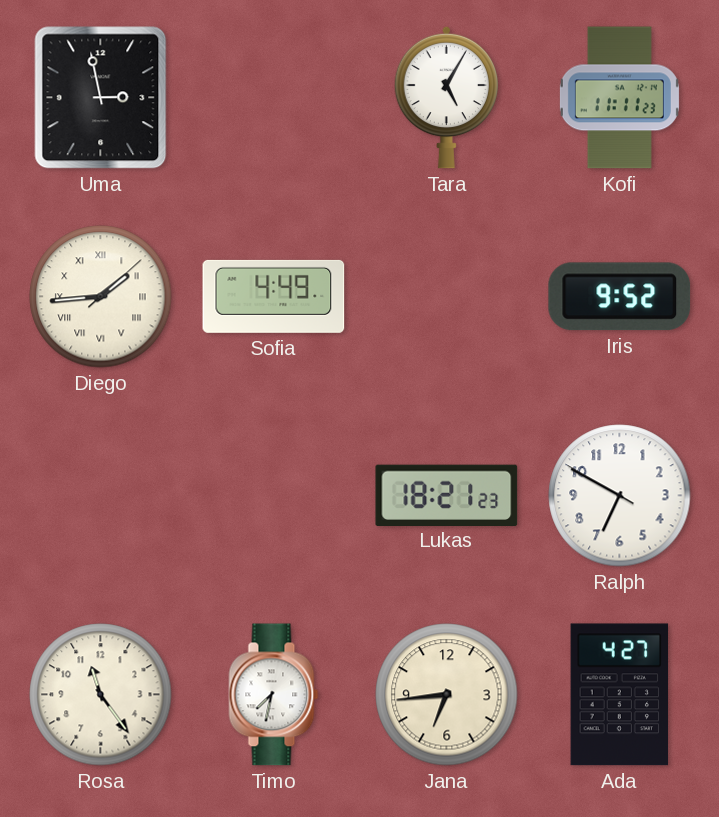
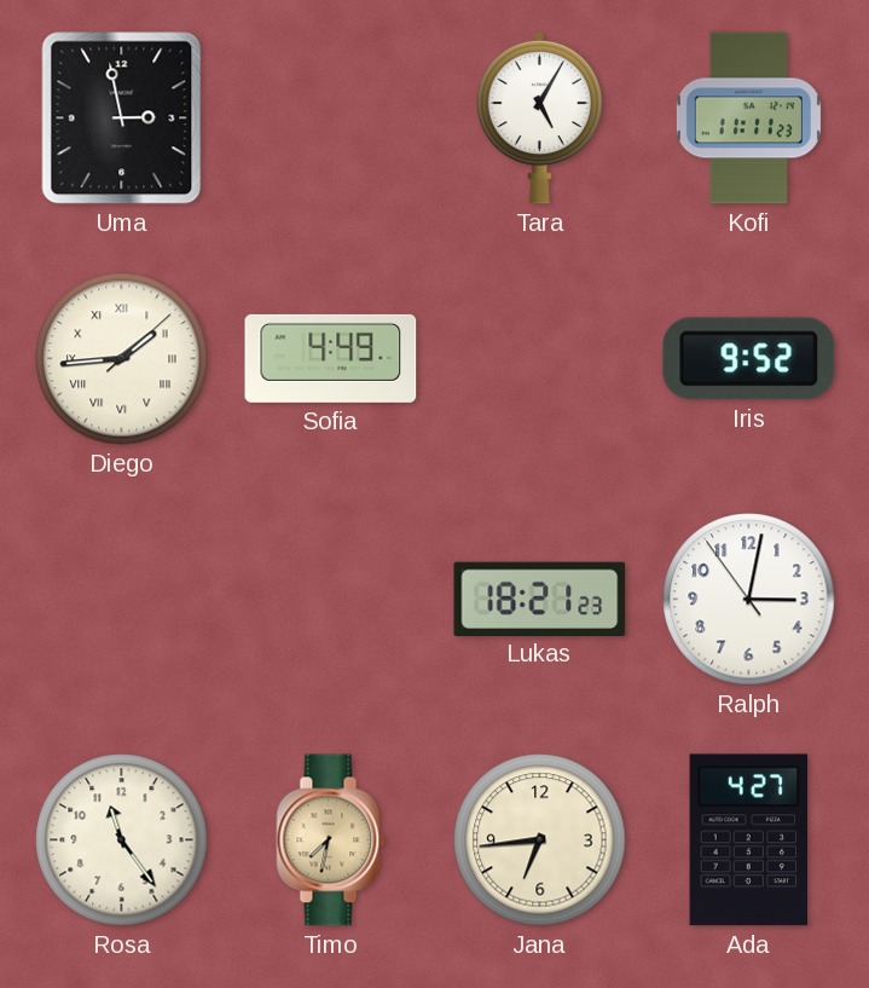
Ralph: 6:49 -> 3:01
Timo dial: white -> champagne
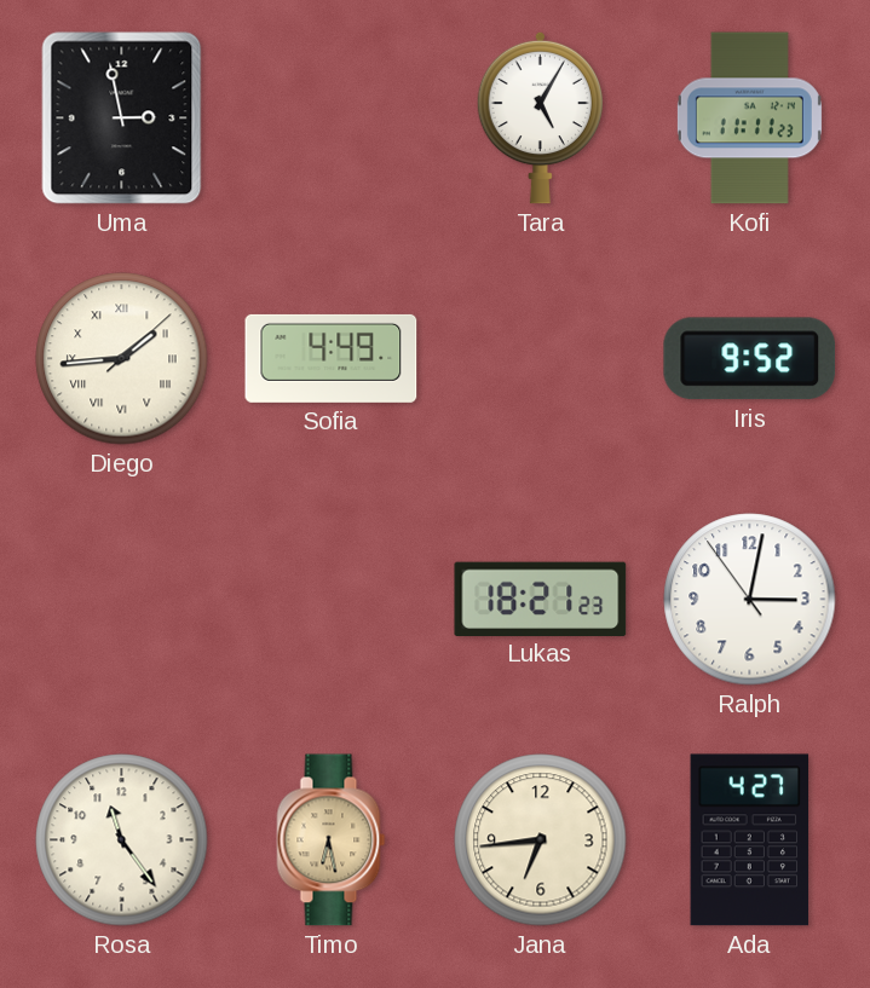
Timo: 7:32 -> 6:28
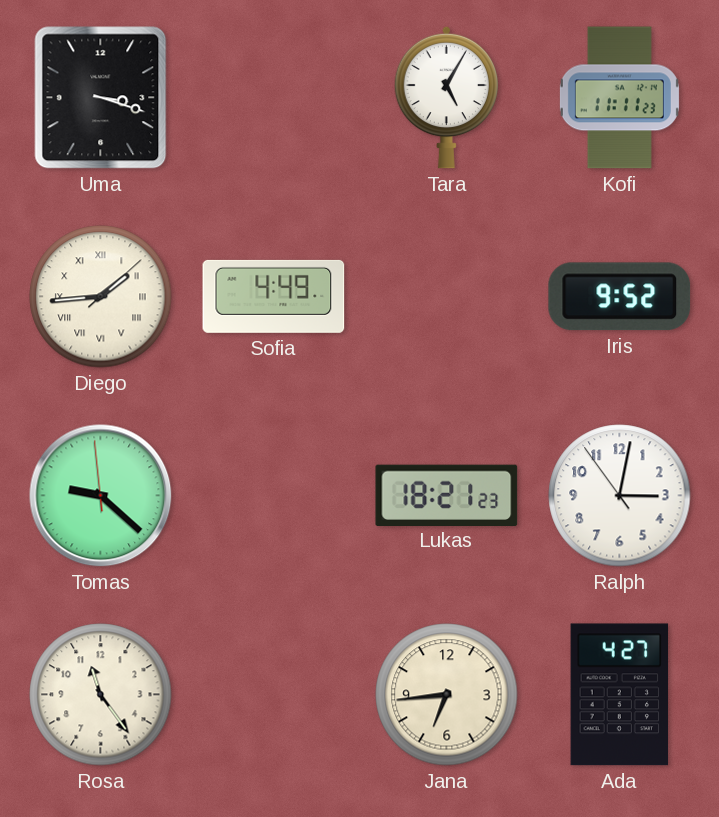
Uma: 2:58 -> 3:18
Tomas: none -> 9:21
Timo: 6:28 -> none
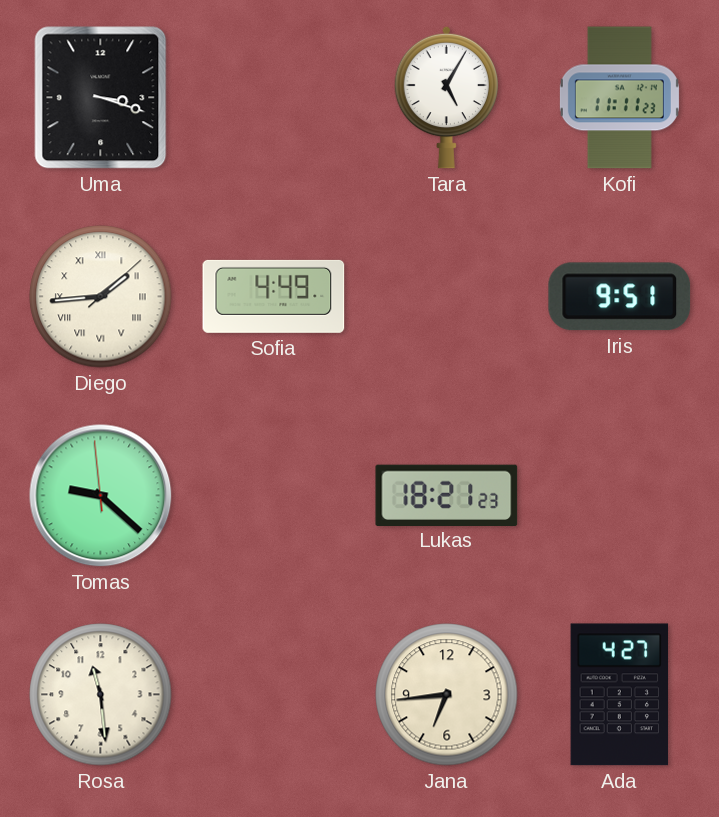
Iris: 9:52 -> 9:51
Ralph: 3:01 -> none
Rosa: 11:24 -> 11:29
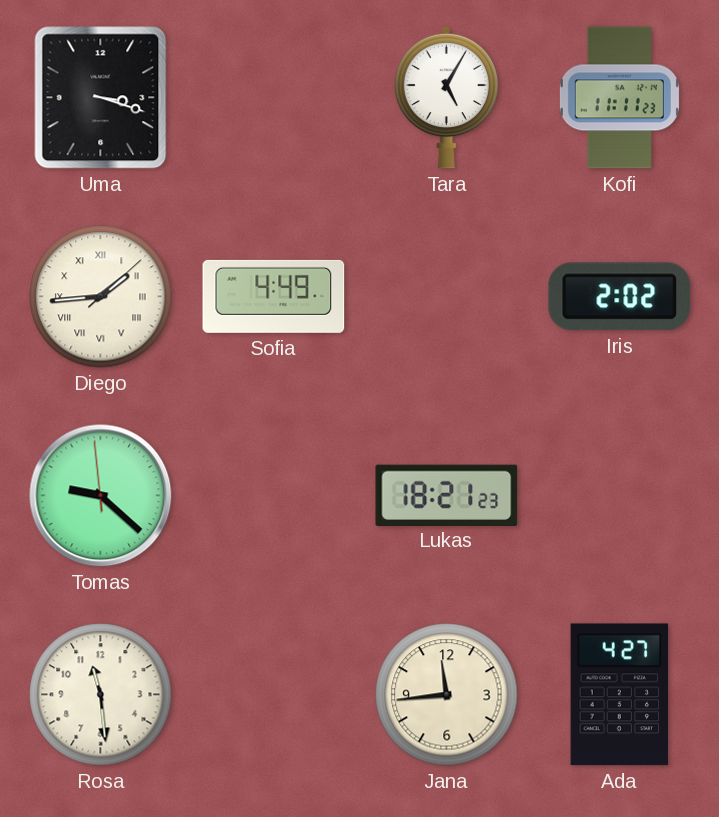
Iris: 9:51 -> 2:02
Jana: 6:44 -> 11:44
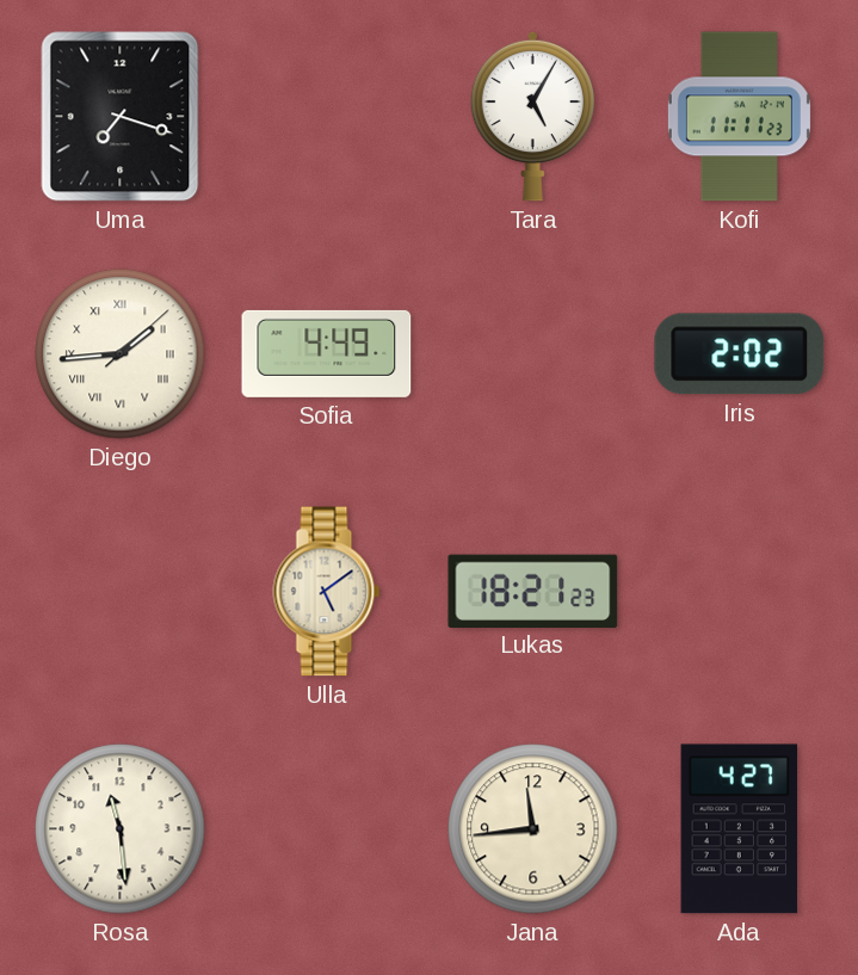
Uma: 3:18 -> 7:18
Tomas: 9:21 -> none
Ulla: none -> 5:09
